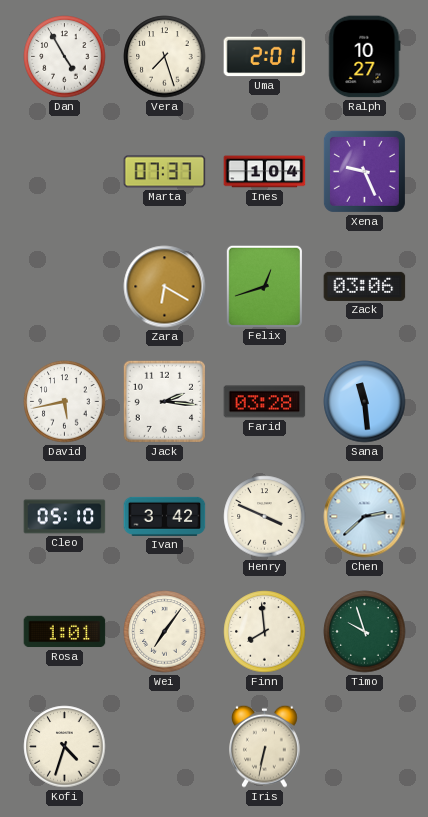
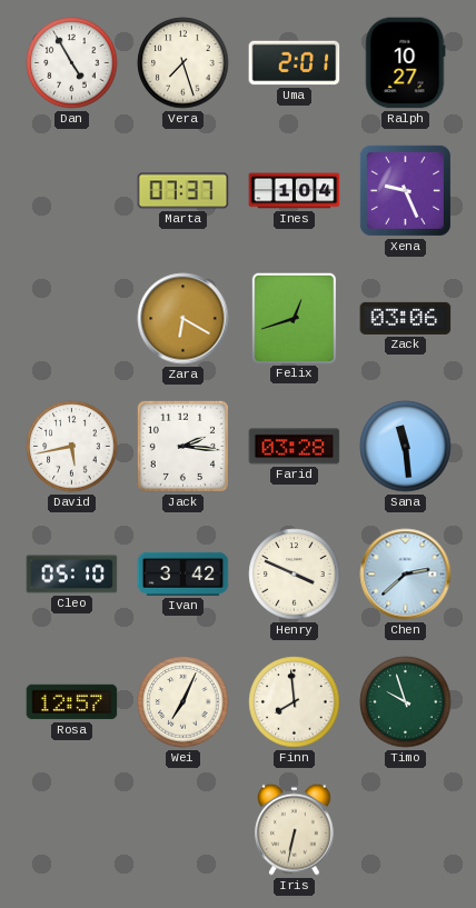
Rosa: 1:01 -> 12:57
Wei: 7:06 -> 7:04
Kofi: 4:33 -> none
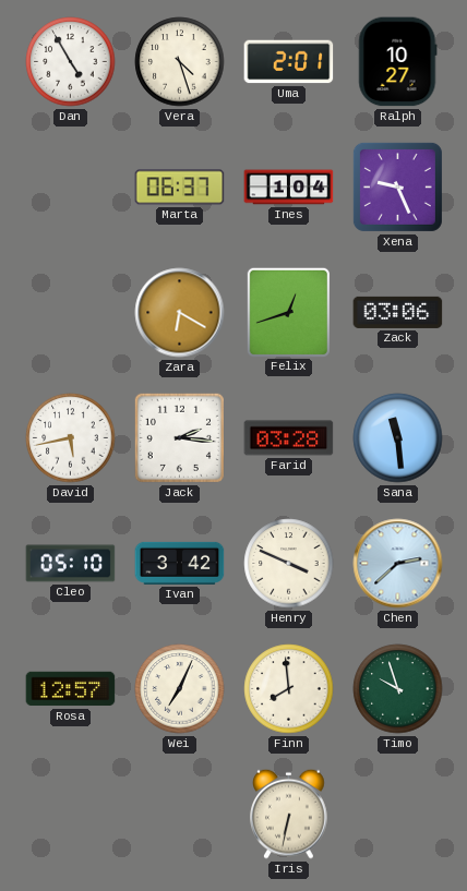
Vera: 7:27 -> 4:27
Marta: 07:37 -> 06:37
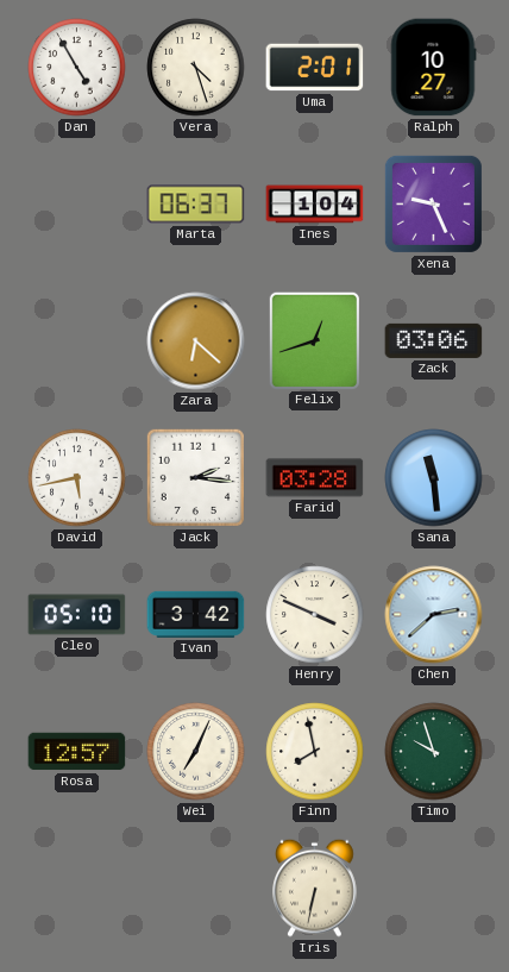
Zara: 6:20 -> 6:22
Finn: 7:59 -> 7:58
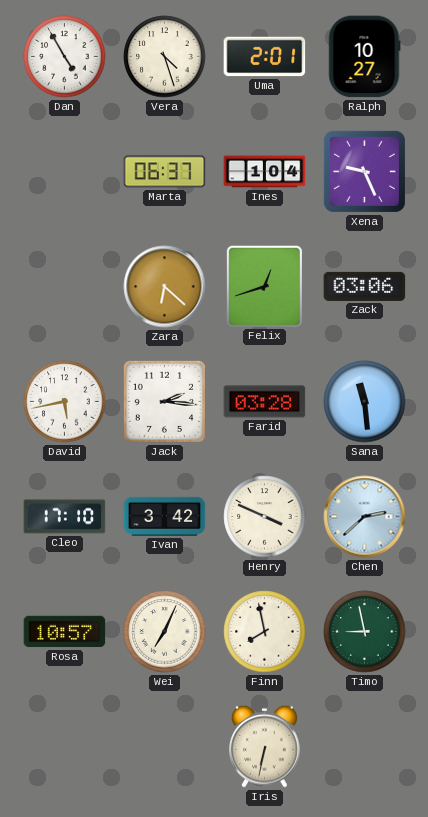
Cleo: 05:10 -> 17:10
Rosa: 12:57 -> 10:57
Timo: 9:57 -> 8:58
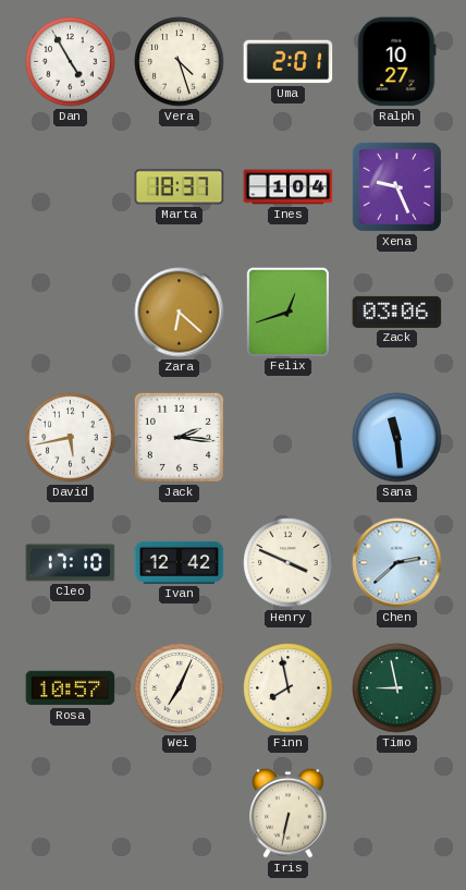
Marta: 06:37 -> 18:37
Farid: 03:28 -> none
Ivan: 3:42 -> 12:42
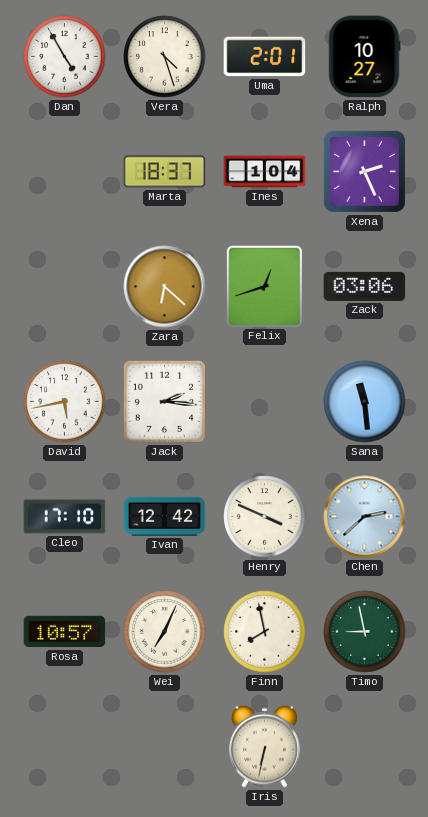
Xena: 9:26 -> 2:26
